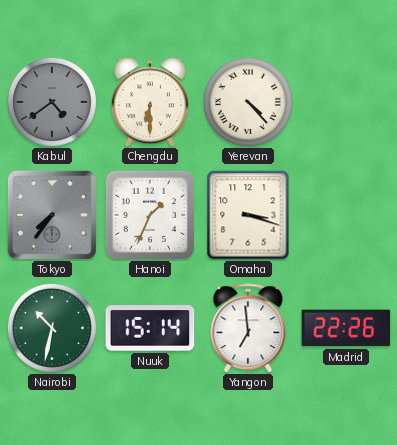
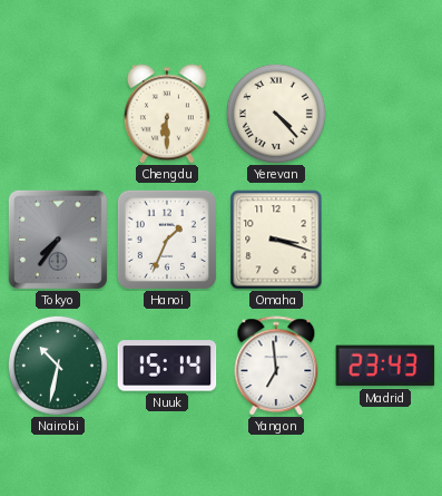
Kabul: 4:39 -> none
Madrid: 22:26 -> 23:43
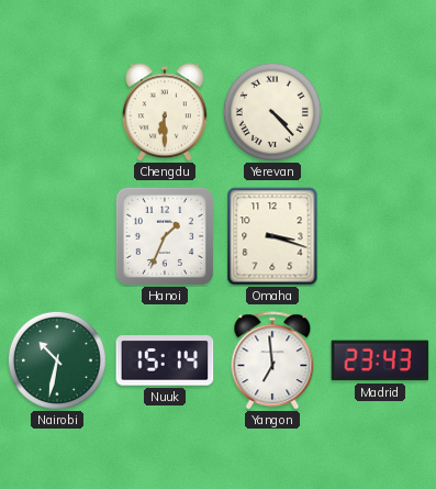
Tokyo: 7:36 -> none
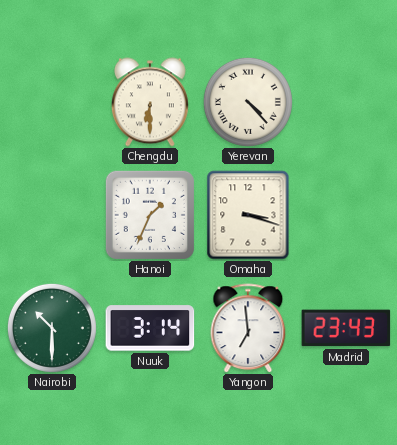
Nairobi: 10:32 -> 10:30
Nuuk: 15:14 -> 3:14
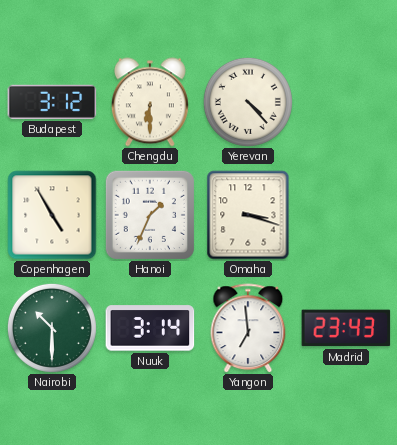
Budapest: none -> 3:12
Copenhagen: none -> 4:55
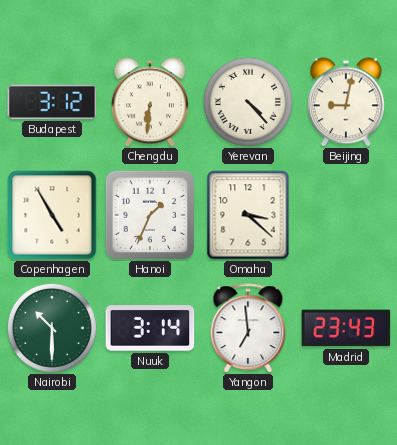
Chengdu: 6:30 -> 6:31
Beijing: none -> 9:02
Omaha: 3:18 -> 3:22
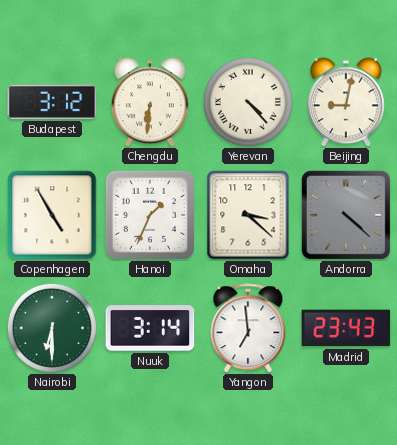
Andorra: none -> 4:22
Nairobi: 10:30 -> 6:30
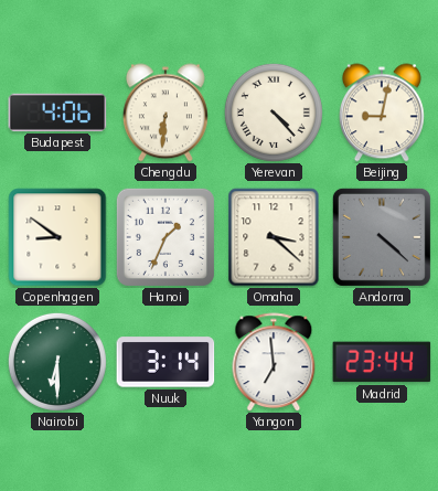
Budapest: 3:12 -> 4:06
Copenhagen: 4:55 -> 8:51
Madrid: 23:43 -> 23:44
